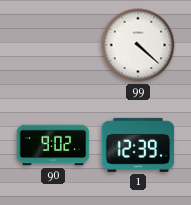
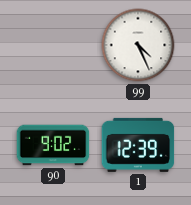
99: 4:22 -> 4:26
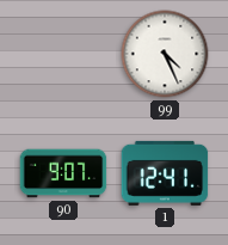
90: 9:02 -> 9:07
1: 12:39 -> 12:41
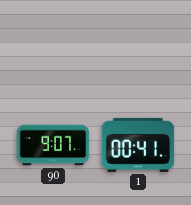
99: 4:26 -> none
1: 12:41 -> 00:41
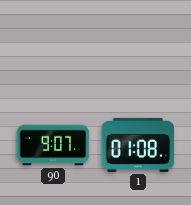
1: 00:41 -> 01:08
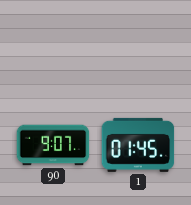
1: 01:08 -> 01:45
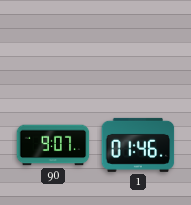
1: 01:45 -> 01:46
